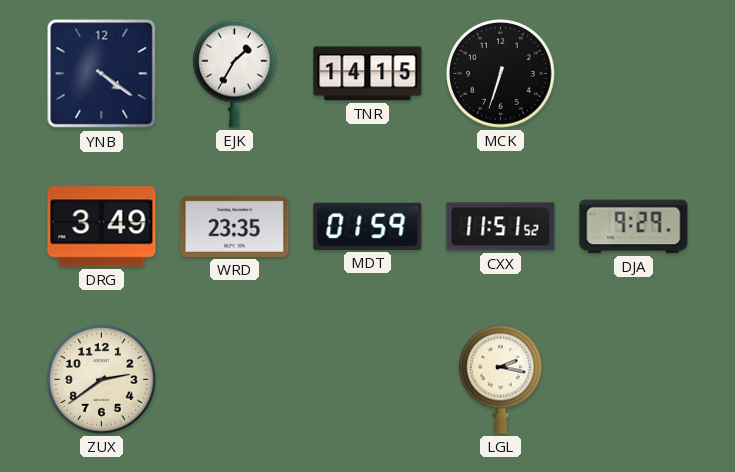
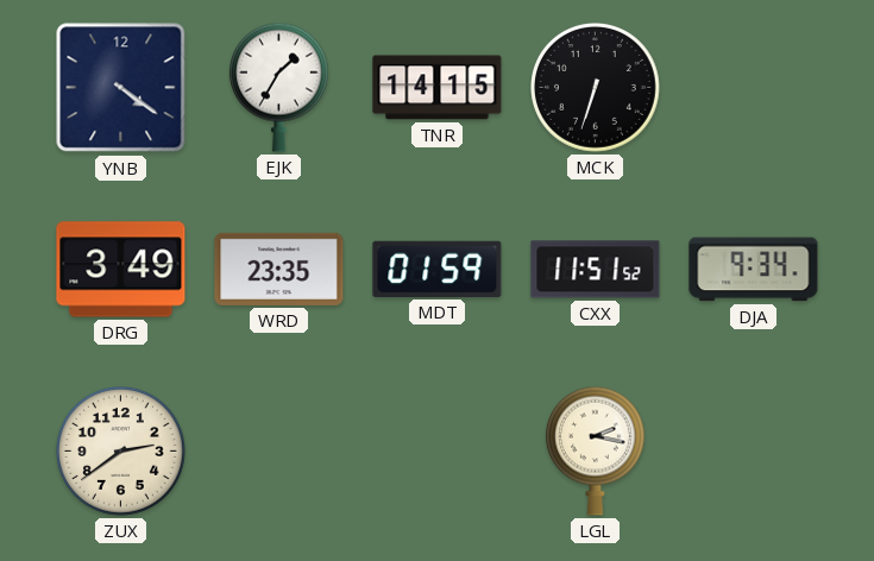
DJA: 9:29 -> 9:34
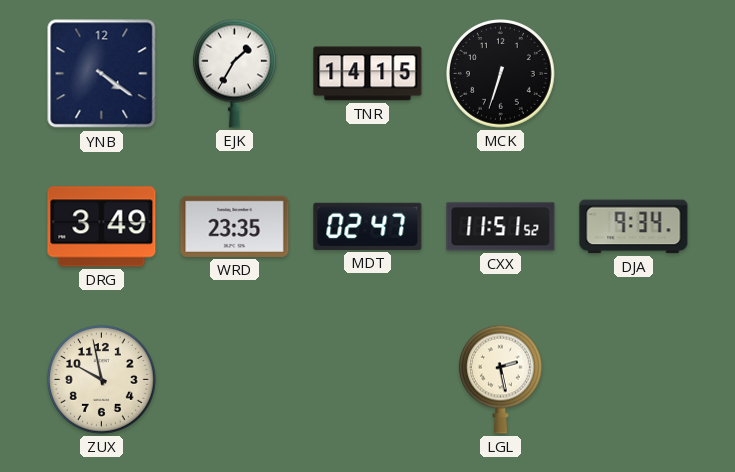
MDT: 01:59 -> 02:47
ZUX: 2:39 -> 9:58
LGL: 2:17 -> 2:28
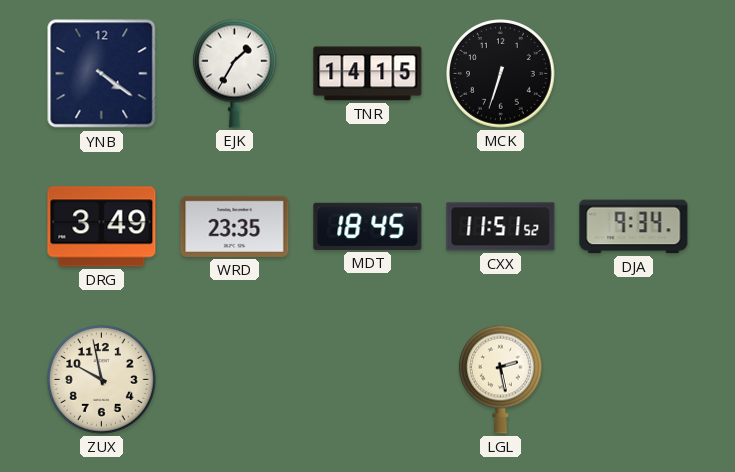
MDT: 02:47 -> 18:45
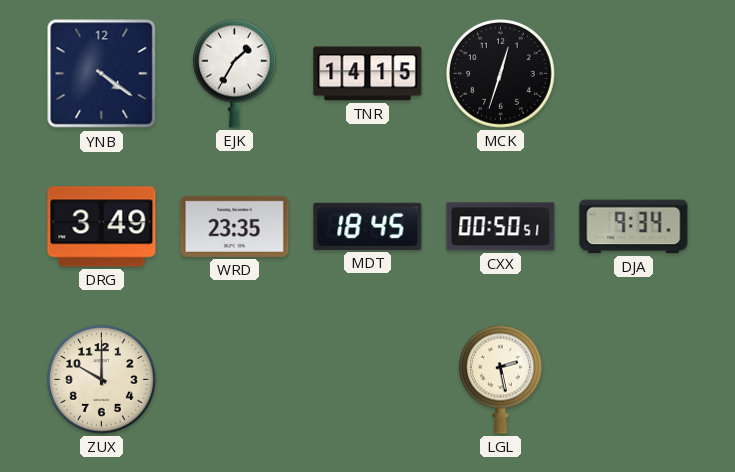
MCK: 6:33 -> 12:33
CXX: 11:51 -> 00:50
ZUX: 9:58 -> 10:00
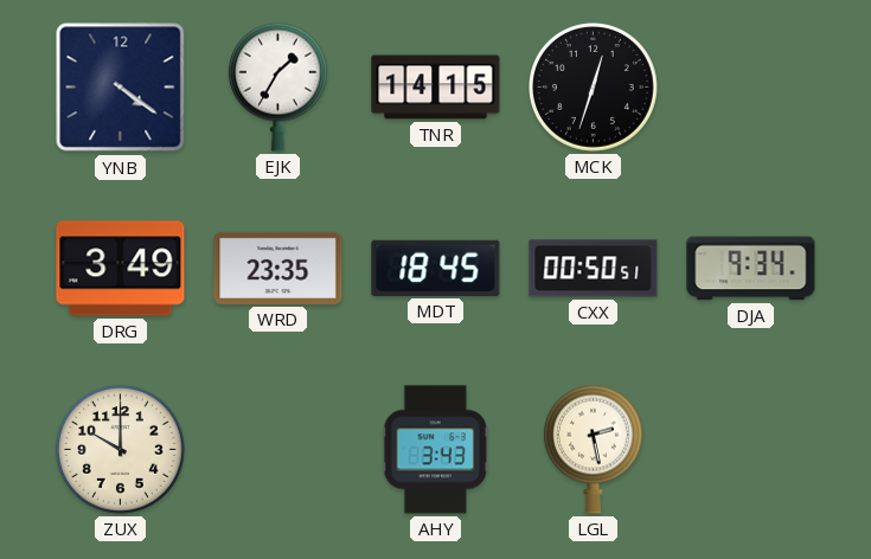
AHY: none -> 3:43
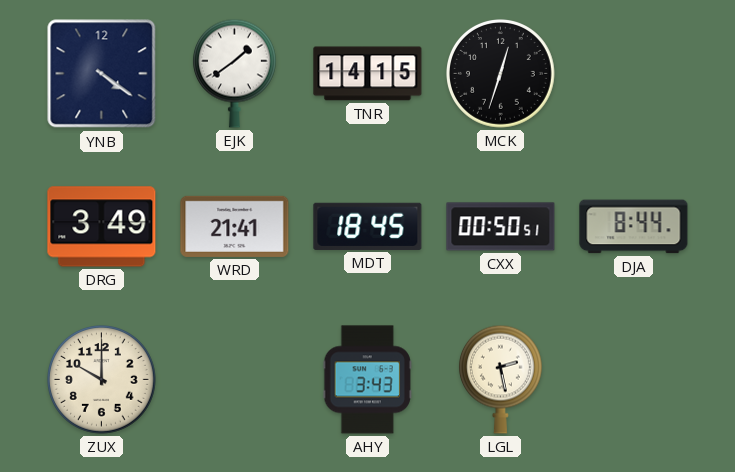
EJK: 1:35 -> 1:39
WRD: 23:35 -> 21:41
DJA: 9:34 -> 8:44
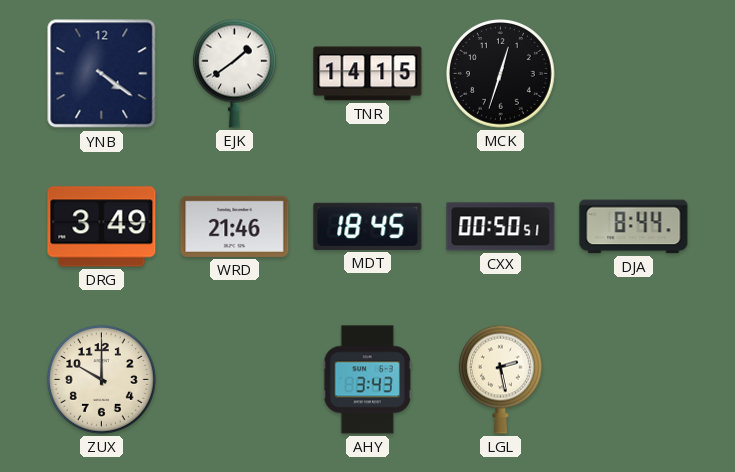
WRD: 21:41 -> 21:46
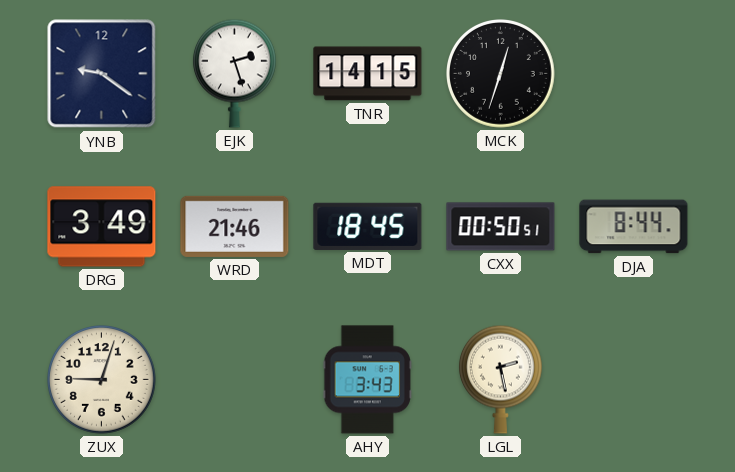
YNB: 4:21 -> 9:21
EJK: 1:39 -> 2:27
ZUX: 10:00 -> 9:03
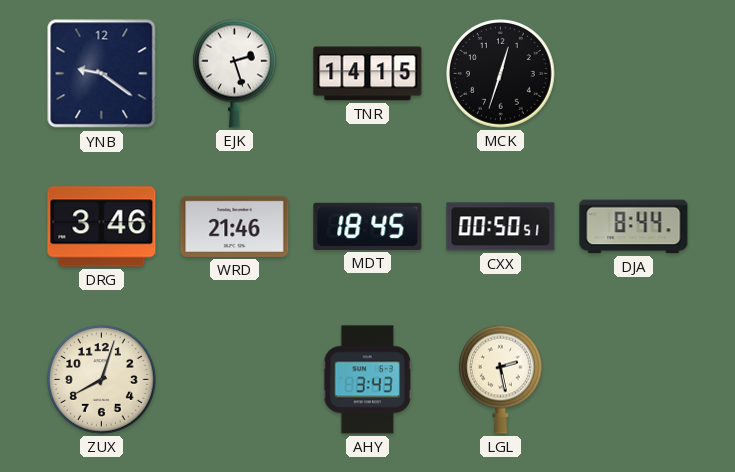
DRG: 3:49 -> 3:46
ZUX: 9:03 -> 8:03
